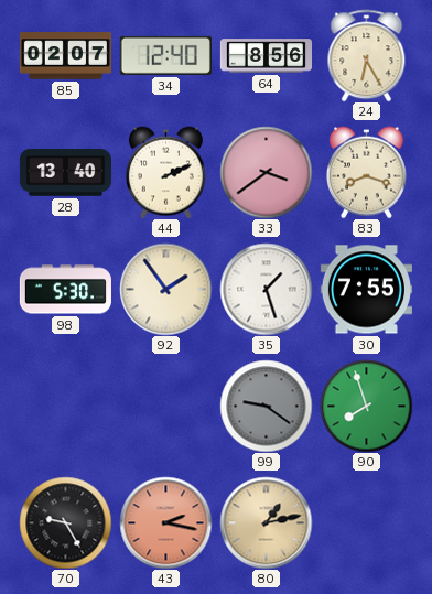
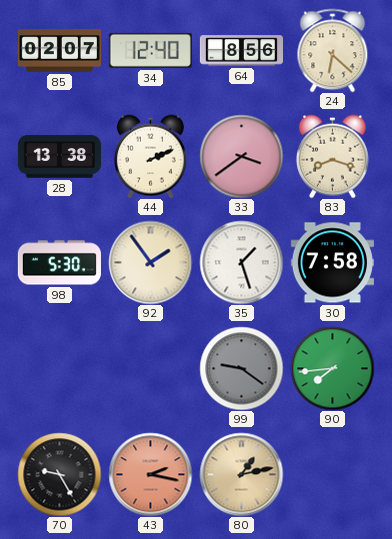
24: 6:25 -> 6:22
28: 13:40 -> 13:38
30: 7:55 -> 7:58
90: 7:57 -> 7:44
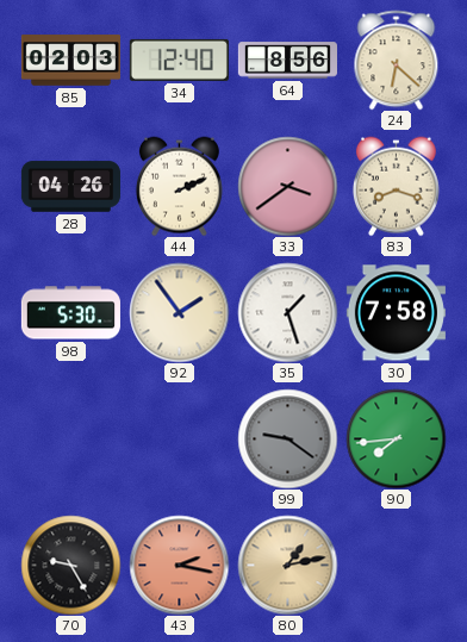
85: 02:07 -> 02:03
28: 13:38 -> 04:26
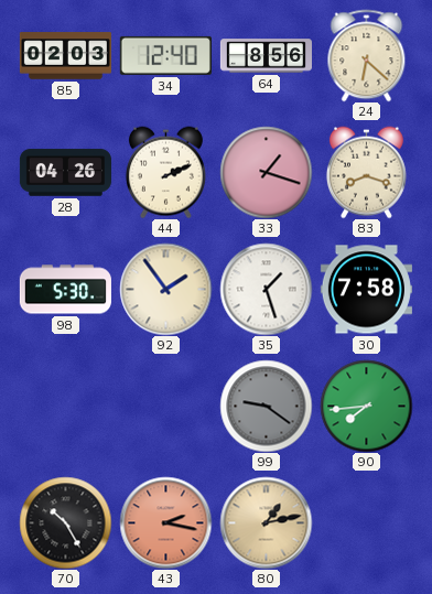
33: 3:39 -> 1:18
70: 9:25 -> 10:25
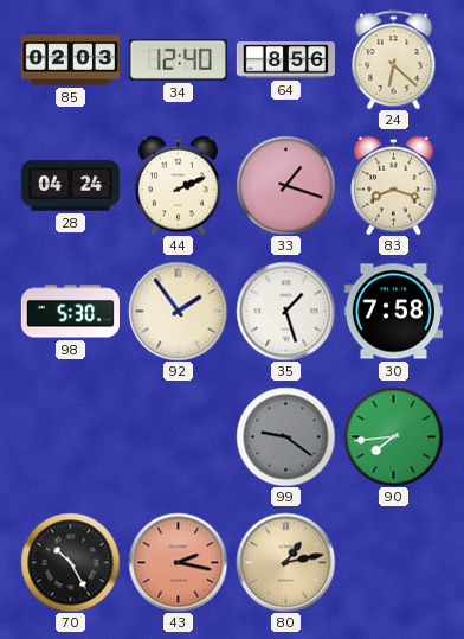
28: 04:26 -> 04:24
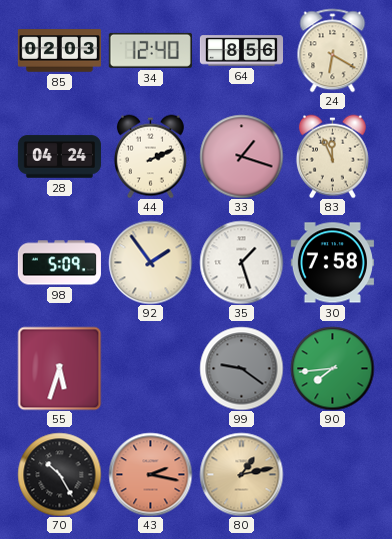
24: 6:22 -> 6:20
83: 8:18 -> 11:56
98: 5:30 -> 5:09
55: none -> 5:33
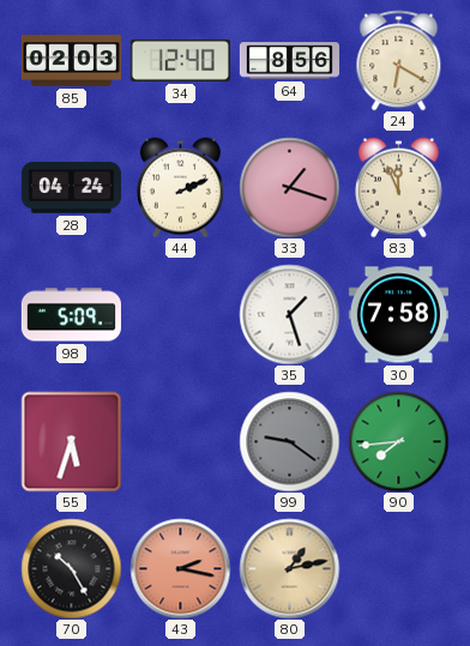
92: 1:54 -> none
